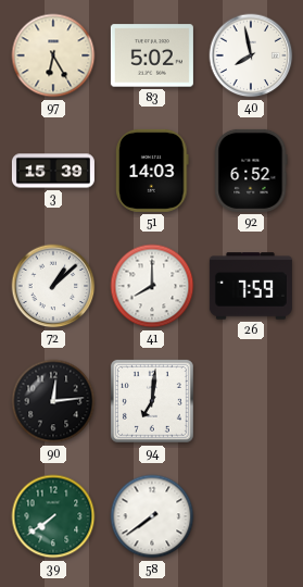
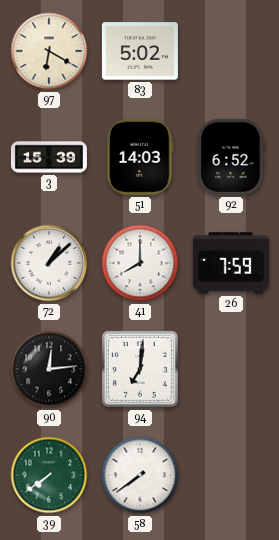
97: 6:25 -> 6:20
40: 7:58 -> none
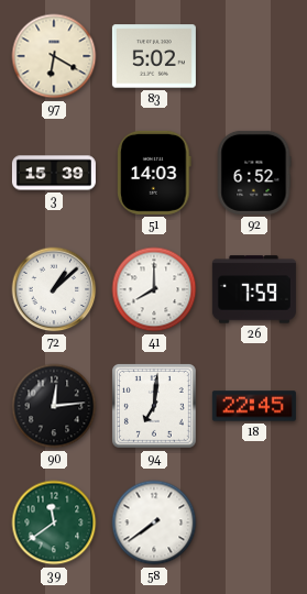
18: none -> 22:45
39: 7:39 -> 11:39
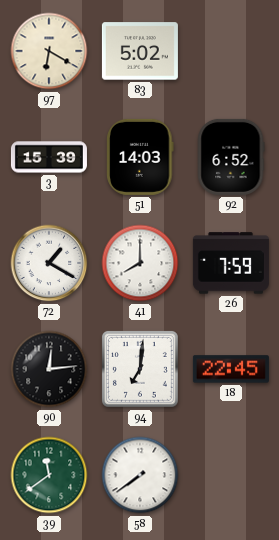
72: 1:08 -> 1:20
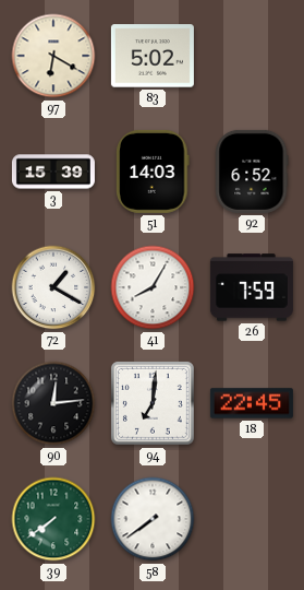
41: 8:00 -> 8:05
39: 11:39 -> 7:39
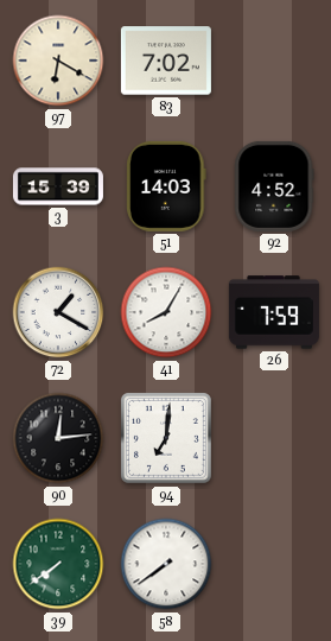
83: 5:02 -> 7:02
92: 6:52 -> 4:52
18: 22:45 -> none
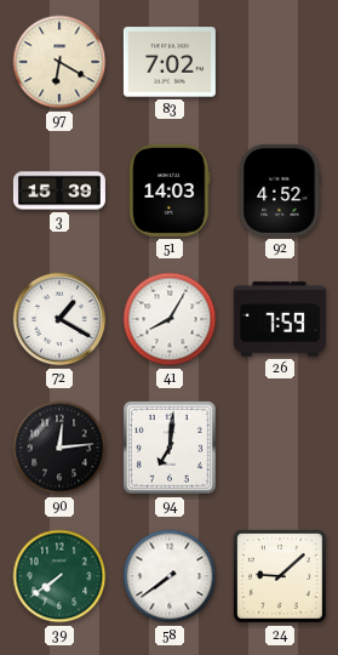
24: none -> 9:08
